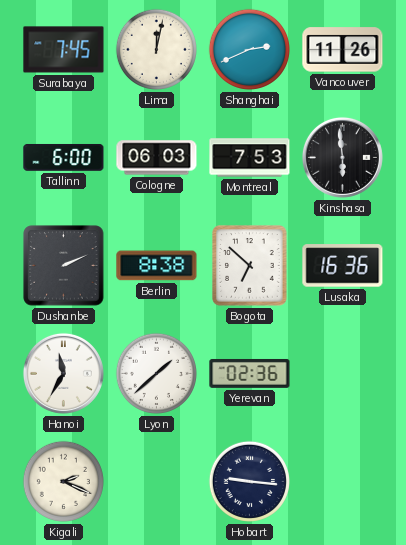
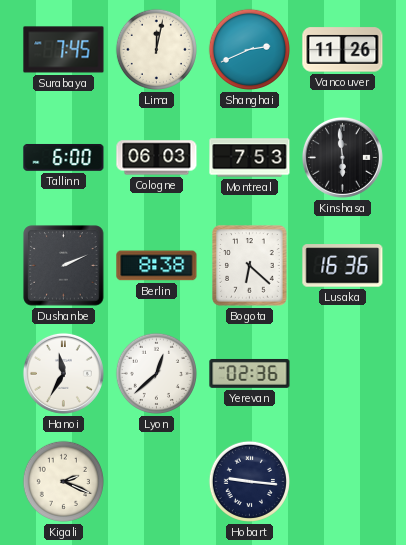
Bogota: 6:52 -> 6:22
Lyon: 1:38 -> 12:38
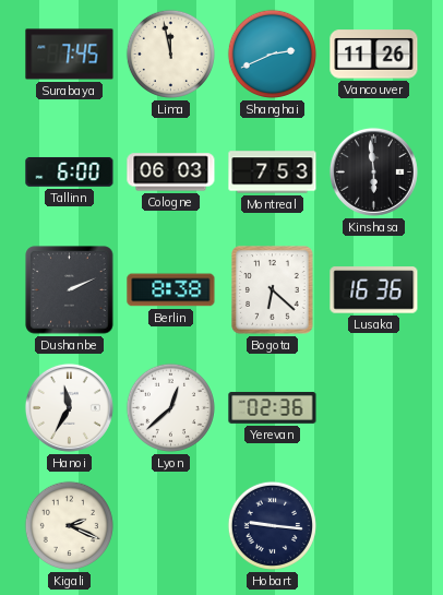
Lima: 12:02 -> 11:58
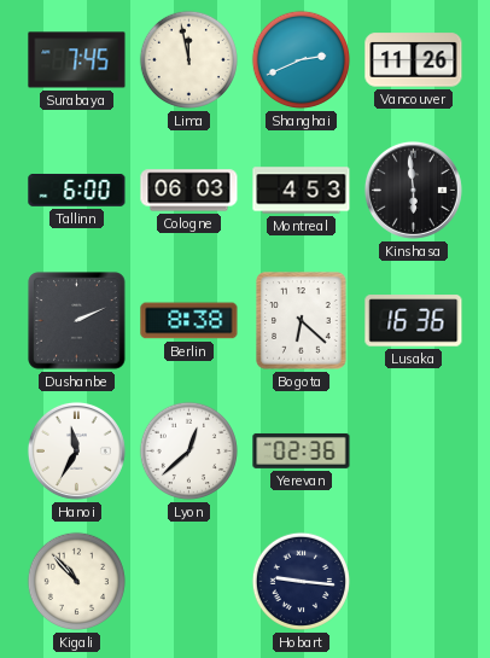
Montreal: 7:53 -> 4:53
Kigali: 2:19 -> 10:53
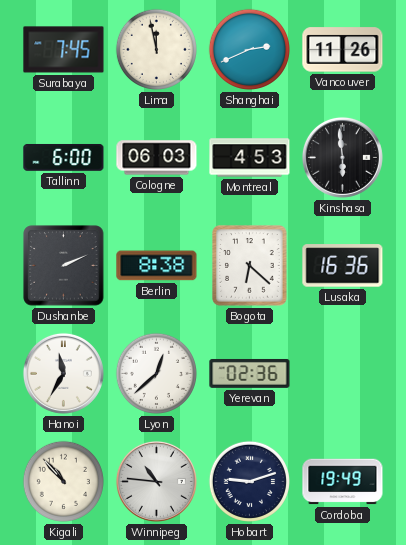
Winnipeg: none -> 10:46
Hobart: 9:16 -> 9:12
Cordoba: none -> 19:49
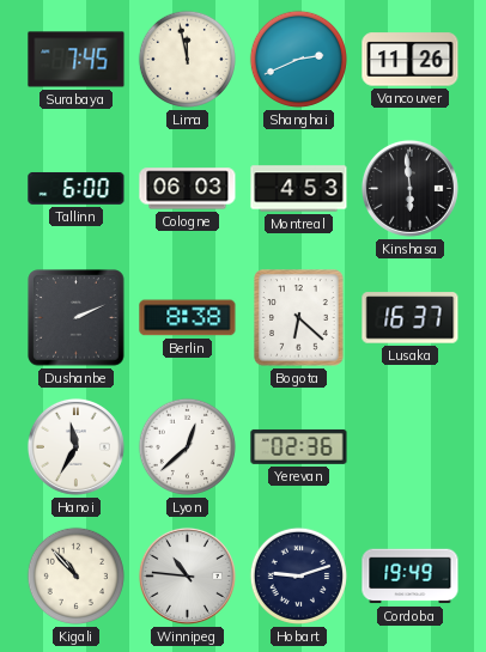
Lusaka: 16:36 -> 16:37
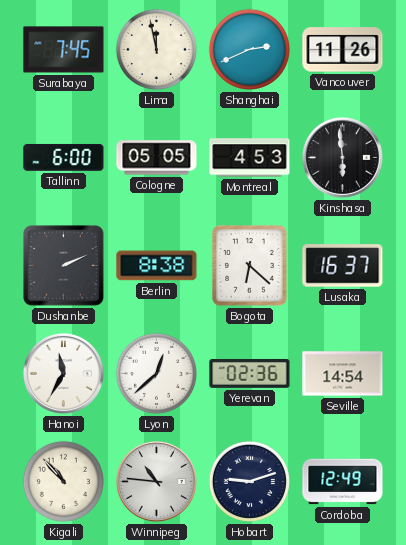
Cologne: 06:03 -> 05:05
Seville: none -> 14:54
Cordoba: 19:49 -> 12:49
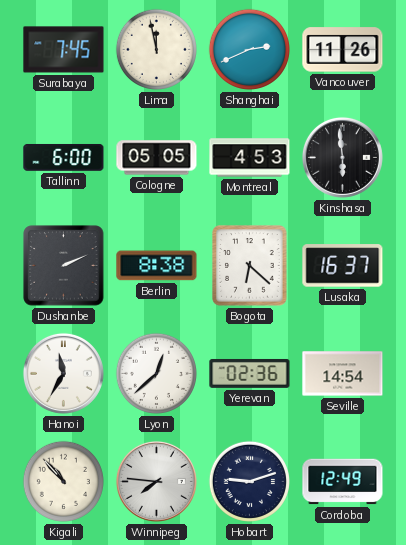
Winnipeg: 10:46 -> 7:46
